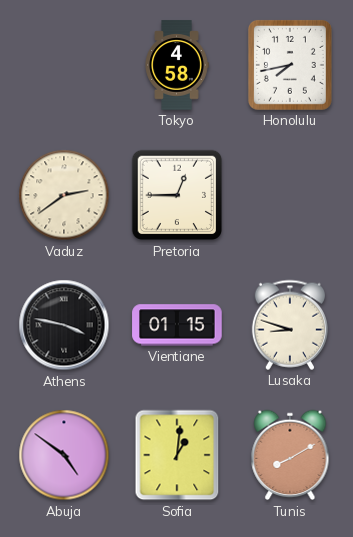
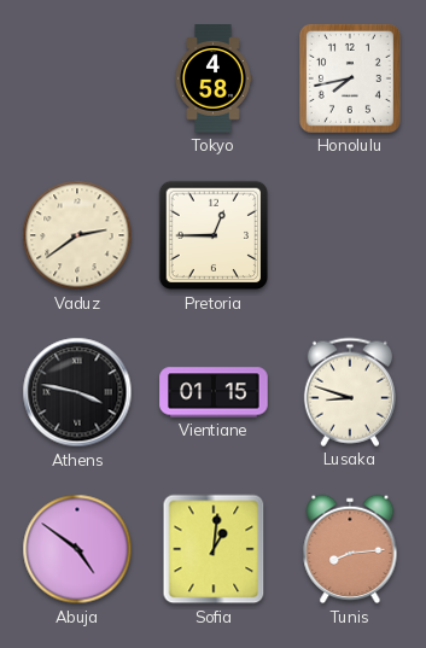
Tunis: 8:10 -> 8:14
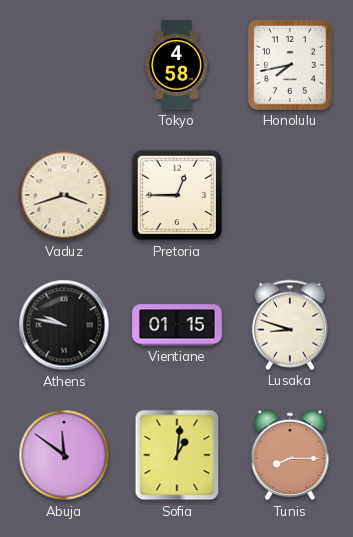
Vaduz: 2:39 -> 3:42
Athens: 3:47 -> 9:47
Abuja: 4:51 -> 11:51
Tunis: 8:14 -> 8:15
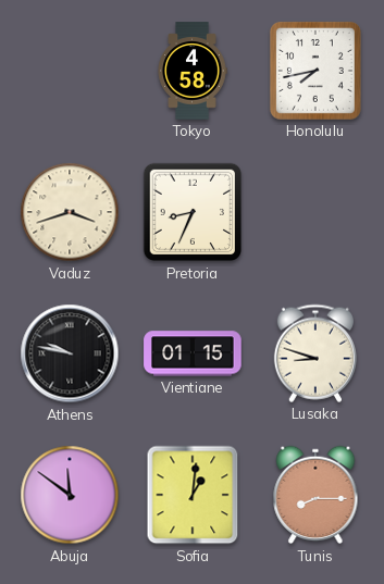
Pretoria: 12:45 -> 8:34
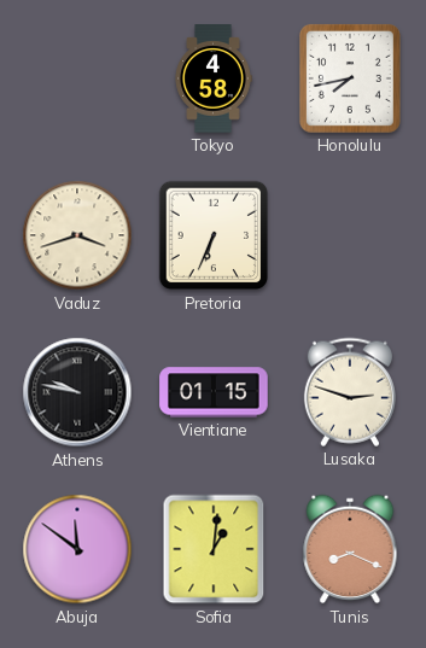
Pretoria: 8:34 -> 6:34
Lusaka: 8:48 -> 2:48
Tunis: 8:15 -> 8:19
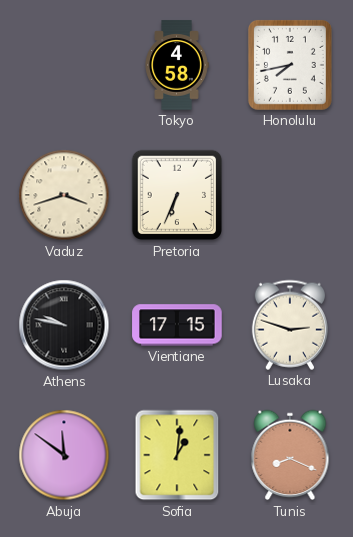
Vientiane: 01:15 -> 17:15
